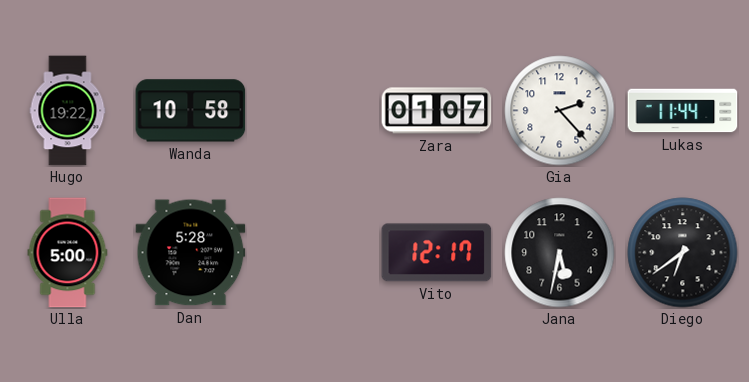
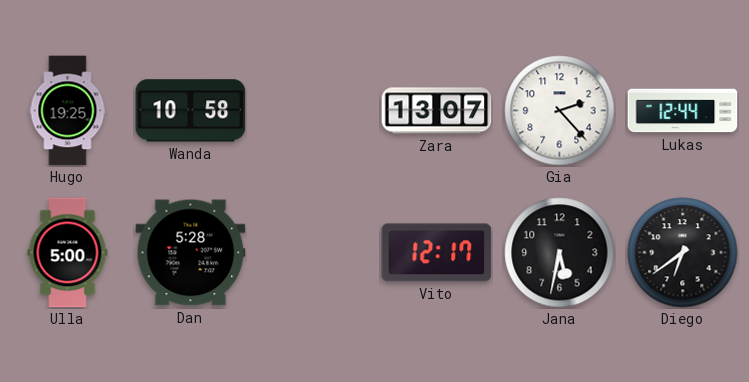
Hugo: 19:22 -> 19:25
Zara: 01:07 -> 13:07
Lukas: 11:44 -> 12:44
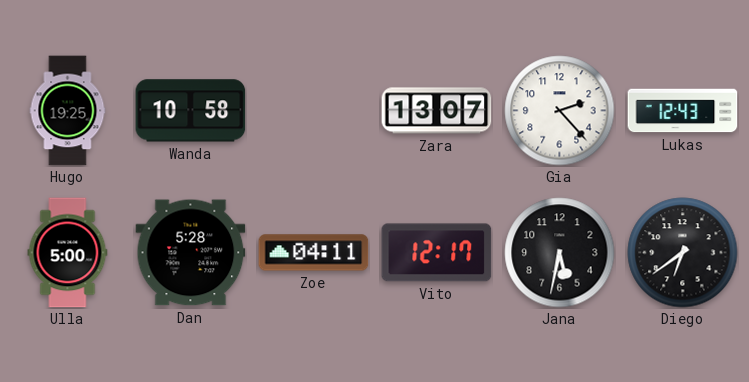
Lukas: 12:44 -> 12:43
Zoe: none -> 04:11
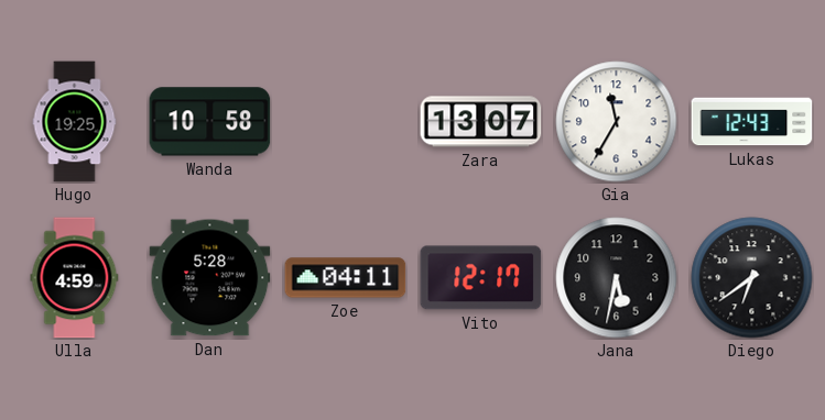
Gia: 2:23 -> 11:35
Ulla: 5:00 -> 4:59
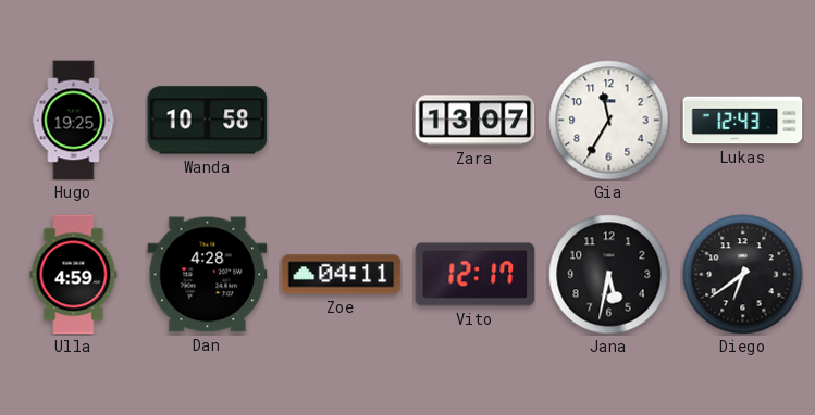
Dan: 5:28 -> 4:28
